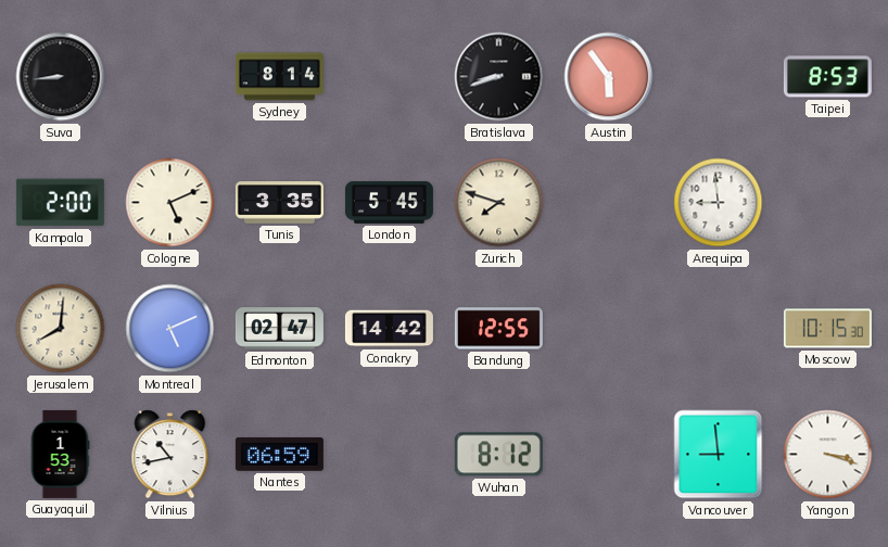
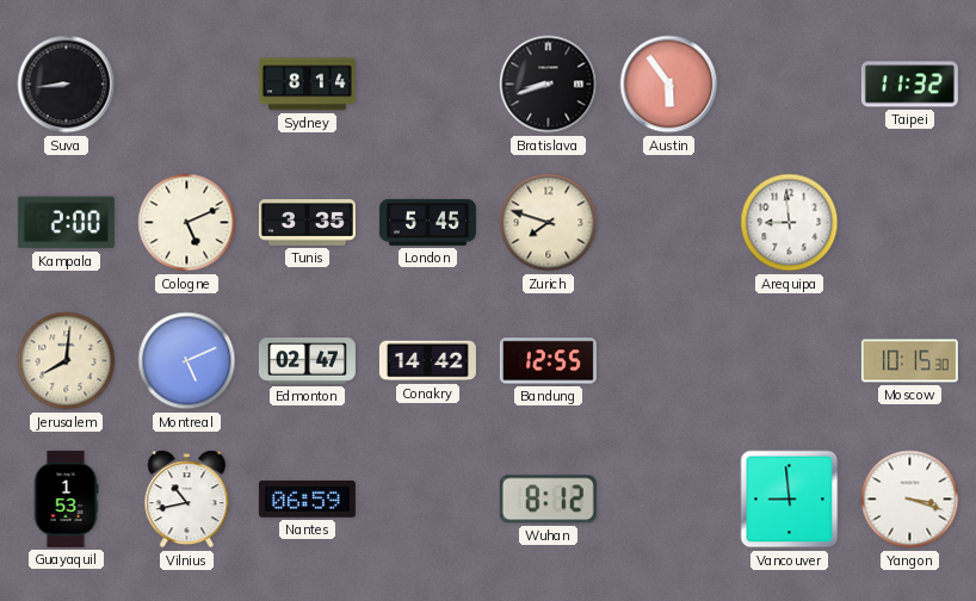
Taipei: 8:53 -> 11:32
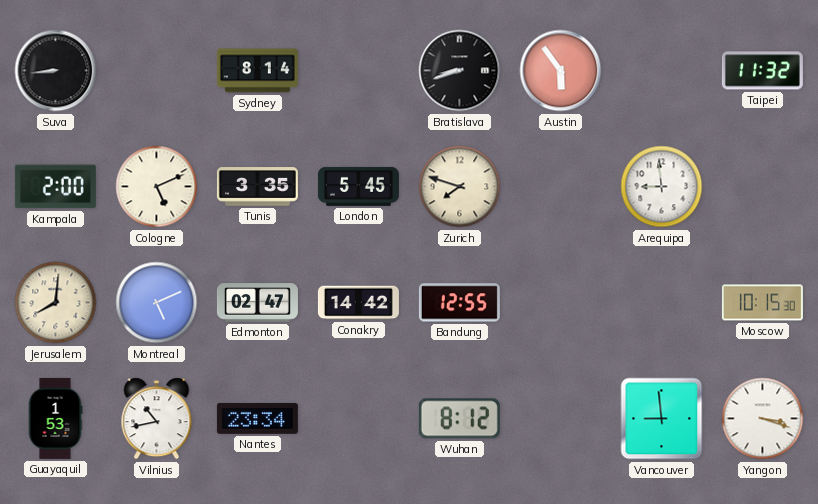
Nantes: 06:59 -> 23:34
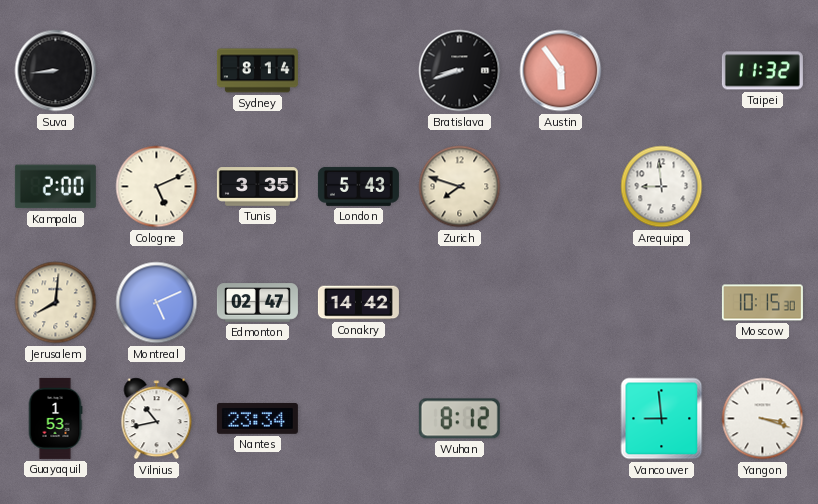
London: 5:45 -> 5:43
Bandung: 12:55 -> none
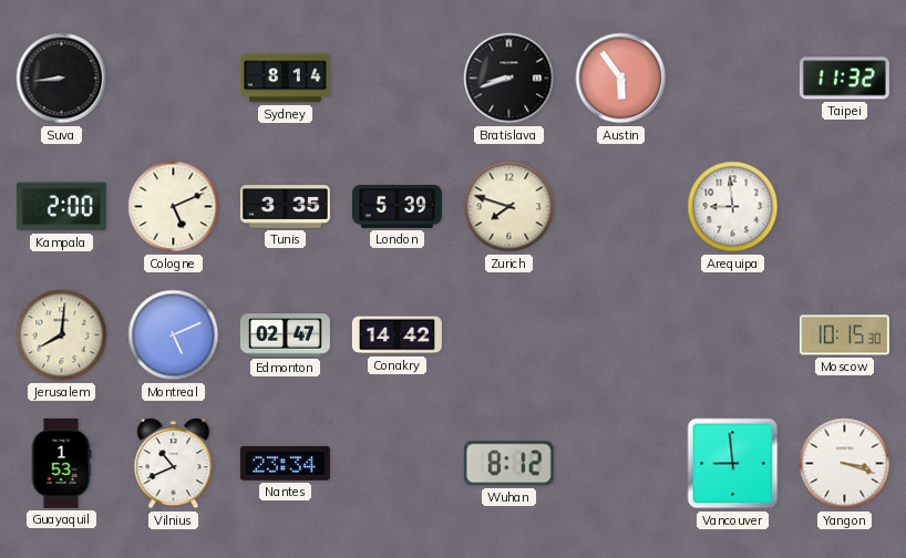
London: 5:43 -> 5:39
Vilnius: 10:43 -> 10:41
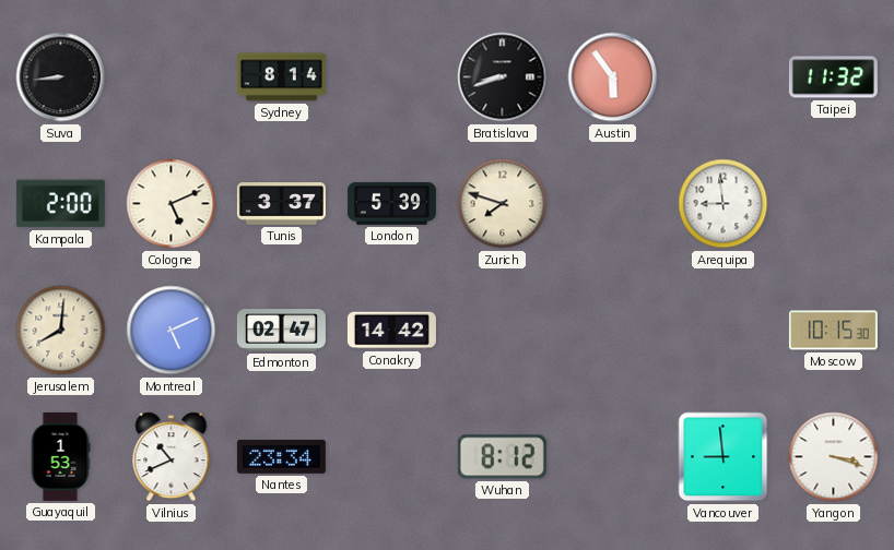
Tunis: 3:35 -> 3:37
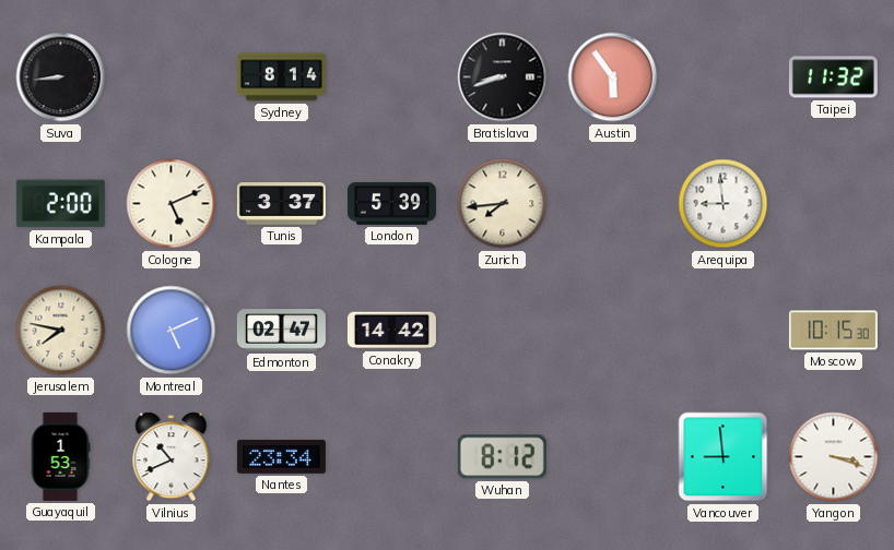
Zurich: 7:48 -> 7:44
Jerusalem: 8:01 -> 7:47
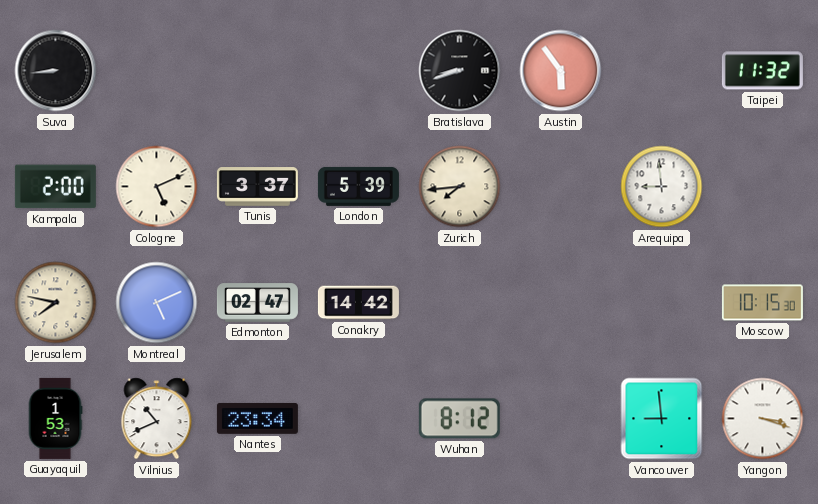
Sydney: 8:14 -> none
